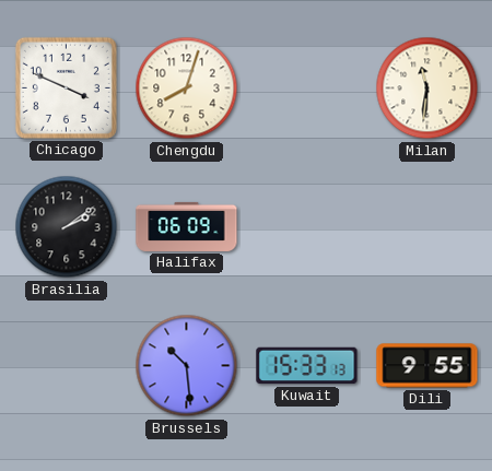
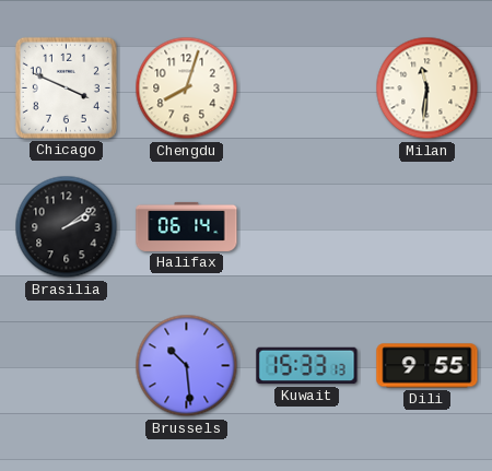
Halifax: 06:09 -> 06:14
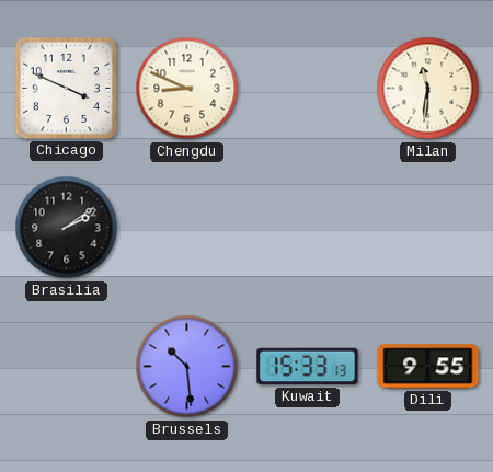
Chengdu: 8:03 -> 8:49
Halifax: 06:14 -> none
